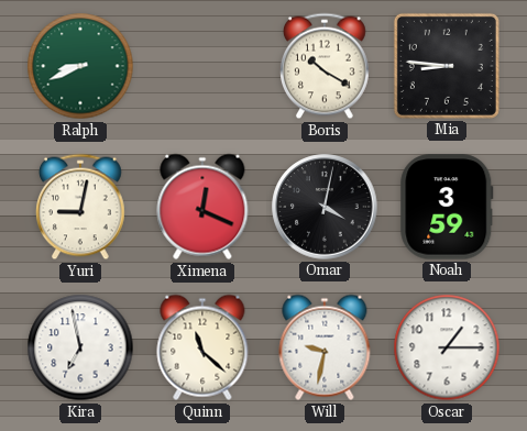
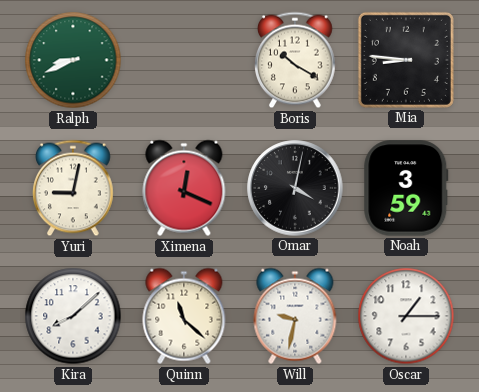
Kira: 6:58 -> 8:08
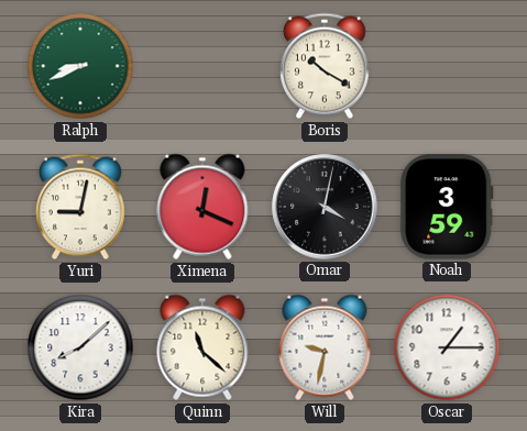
Mia: 8:46 -> none
